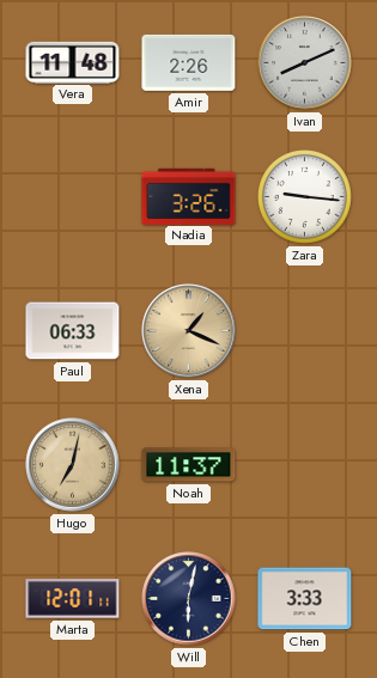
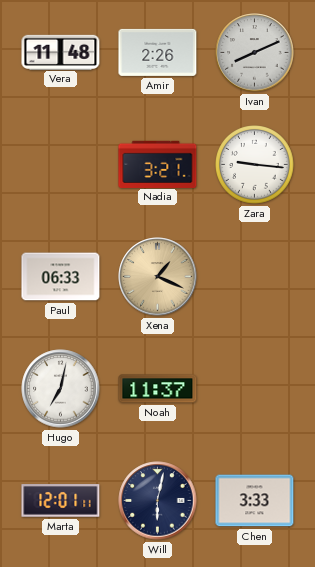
Nadia: 3:26 -> 3:21
Hugo dial: champagne -> white
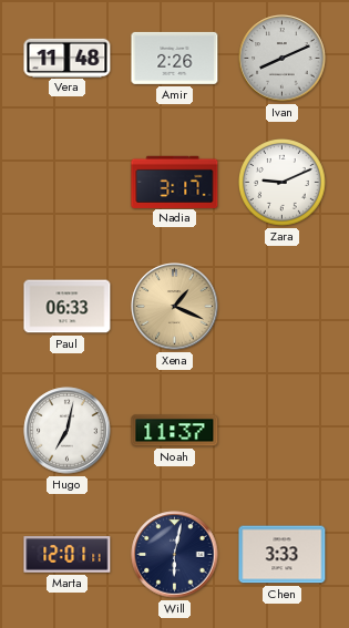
Nadia: 3:21 -> 3:17
Zara: 9:16 -> 9:11
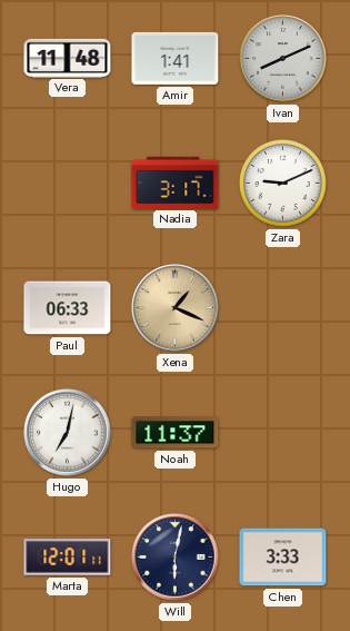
Amir: 2:26 -> 1:41
